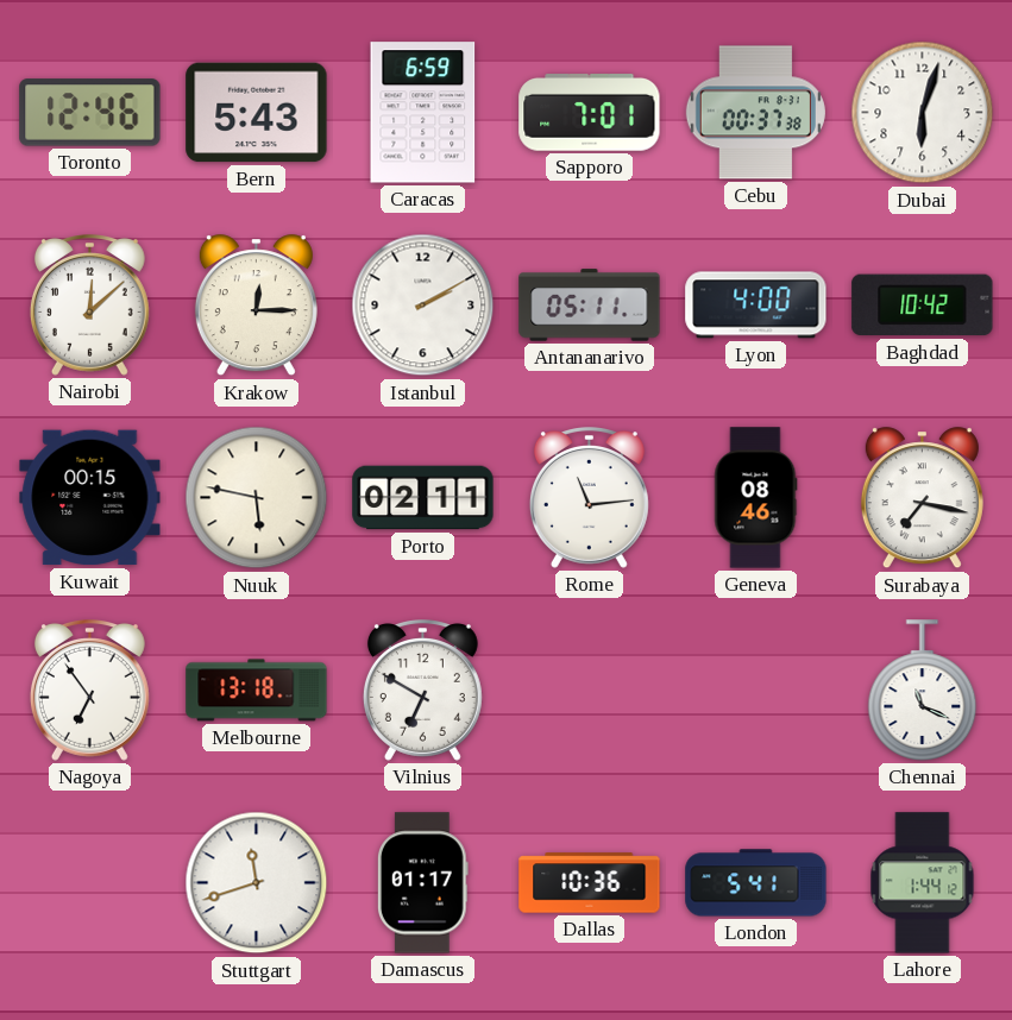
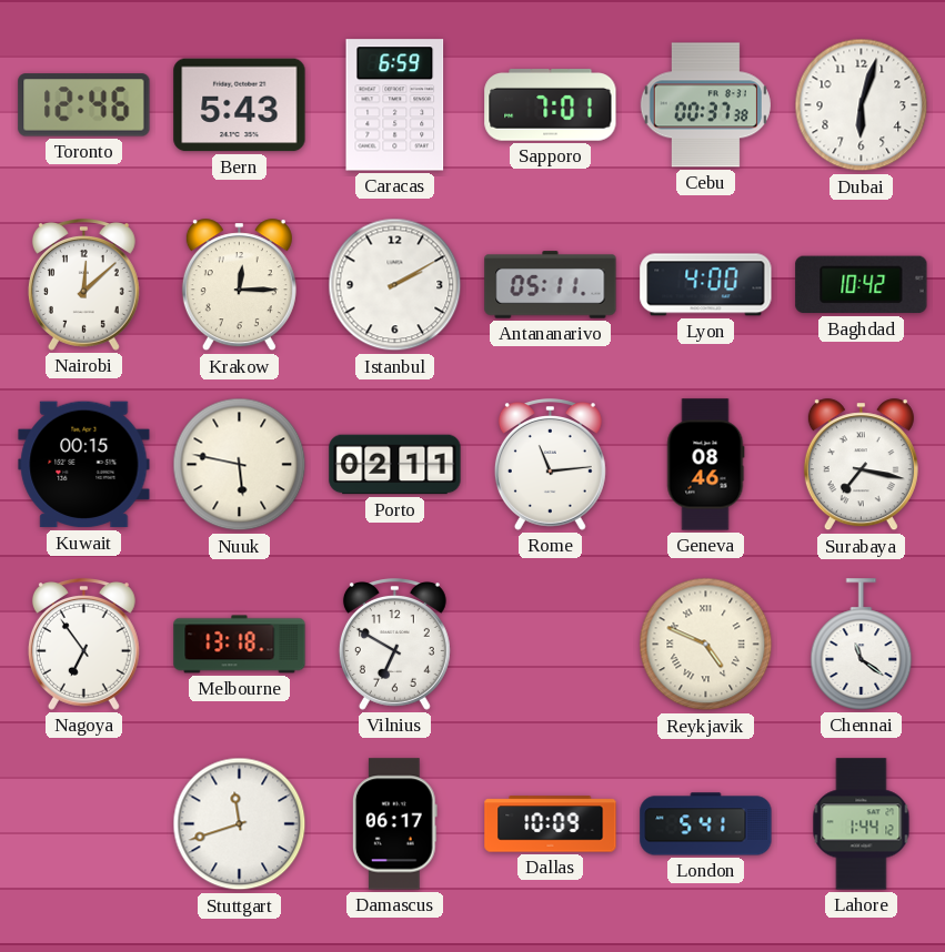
Reykjavik: none -> 4:49
Chennai: 11:19 -> 11:21
Damascus: 01:17 -> 06:17
Dallas: 10:36 -> 10:09
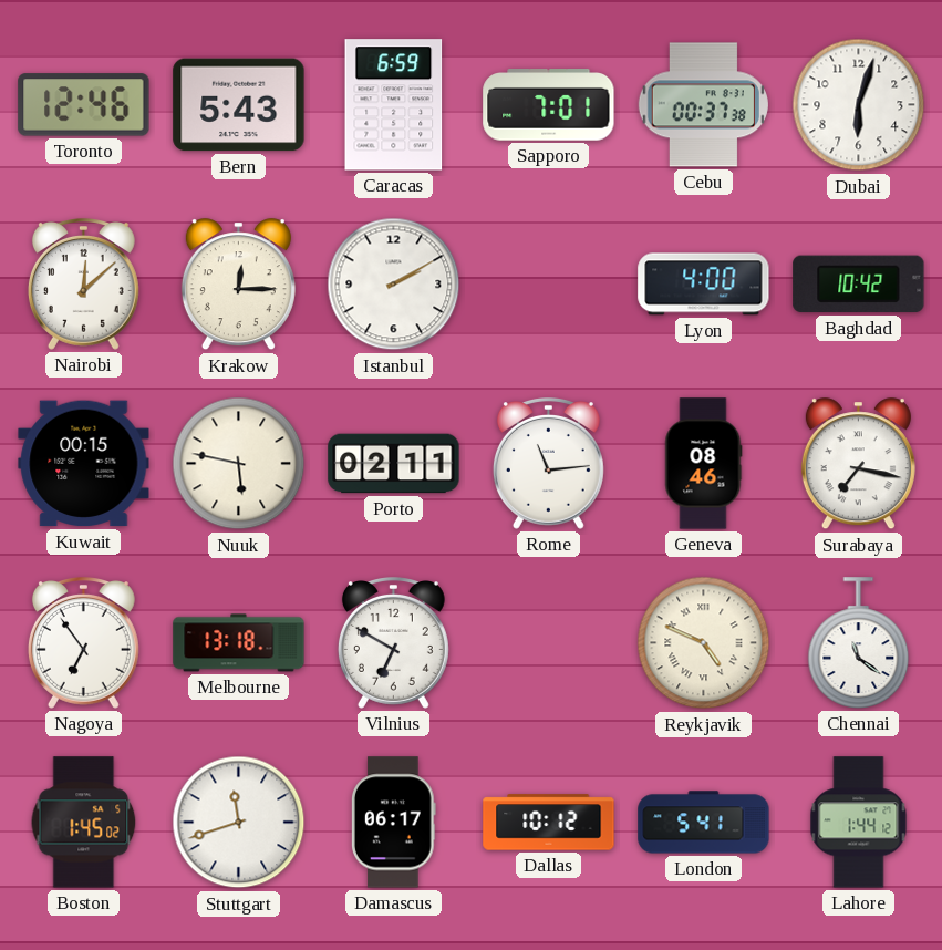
Antananarivo: 05:11 -> none
Boston: none -> 1:45
Dallas: 10:09 -> 10:12
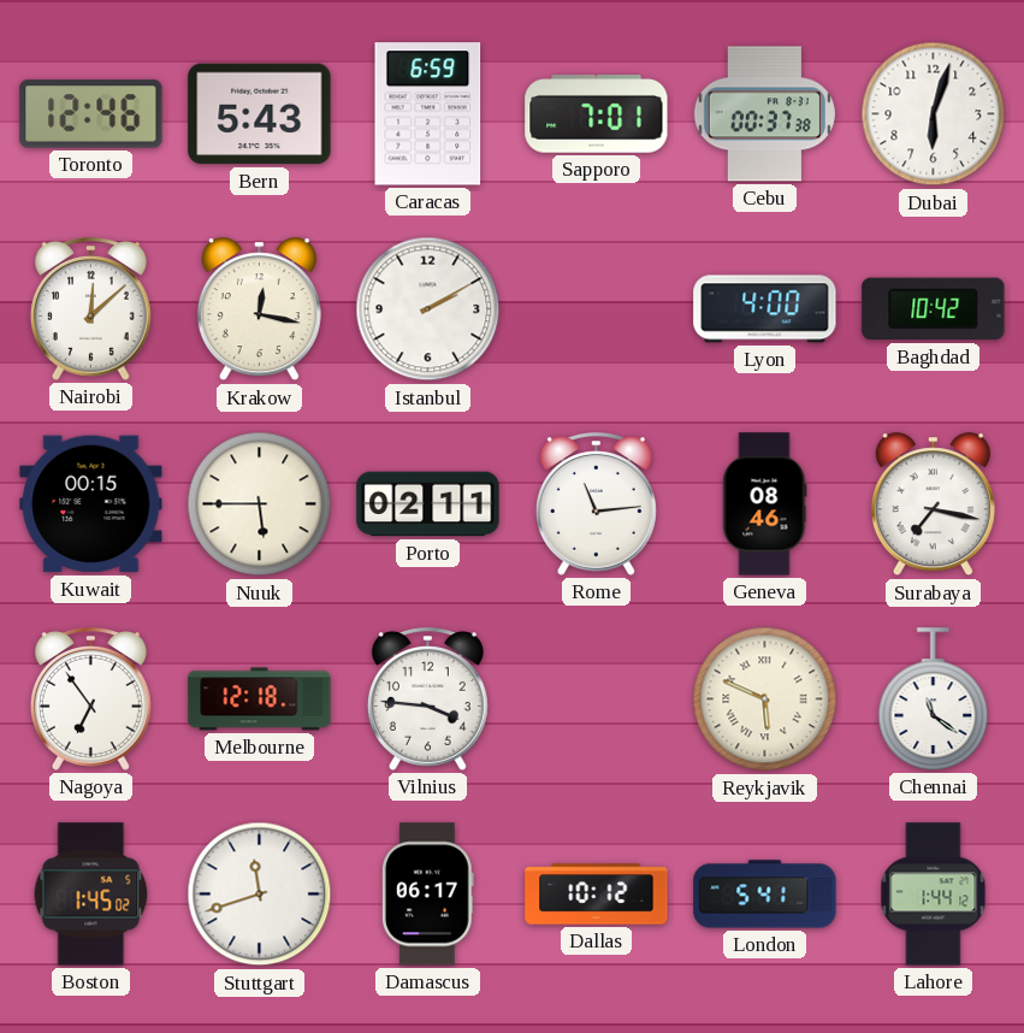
Krakow: 12:15 -> 12:17
Nuuk: 5:47 -> 5:45
Melbourne: 13:18 -> 12:18
Vilnius: 6:50 -> 3:46
Reykjavik: 4:49 -> 5:49
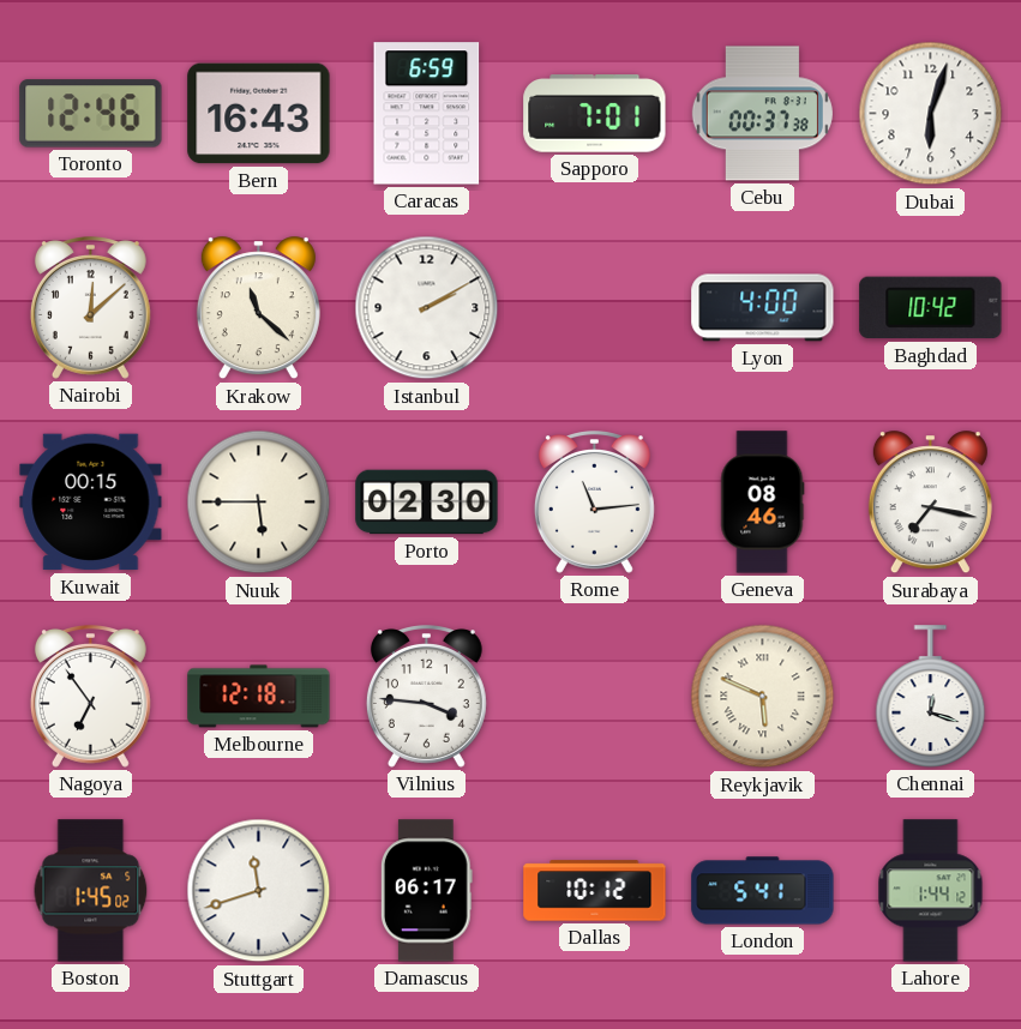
Bern: 5:43 -> 16:43
Krakow: 12:17 -> 11:22
Porto: 02:11 -> 02:30
Chennai: 11:21 -> 12:18
